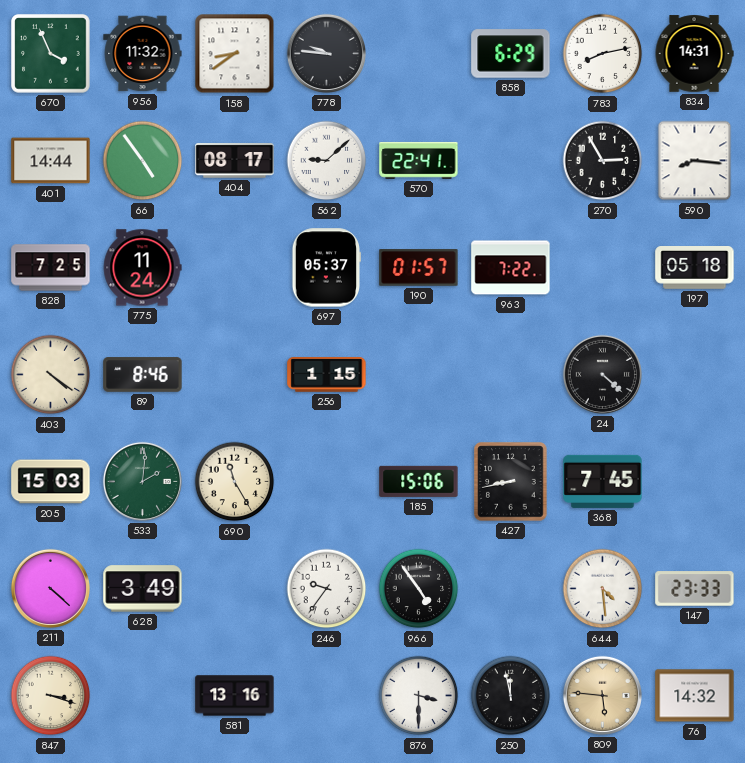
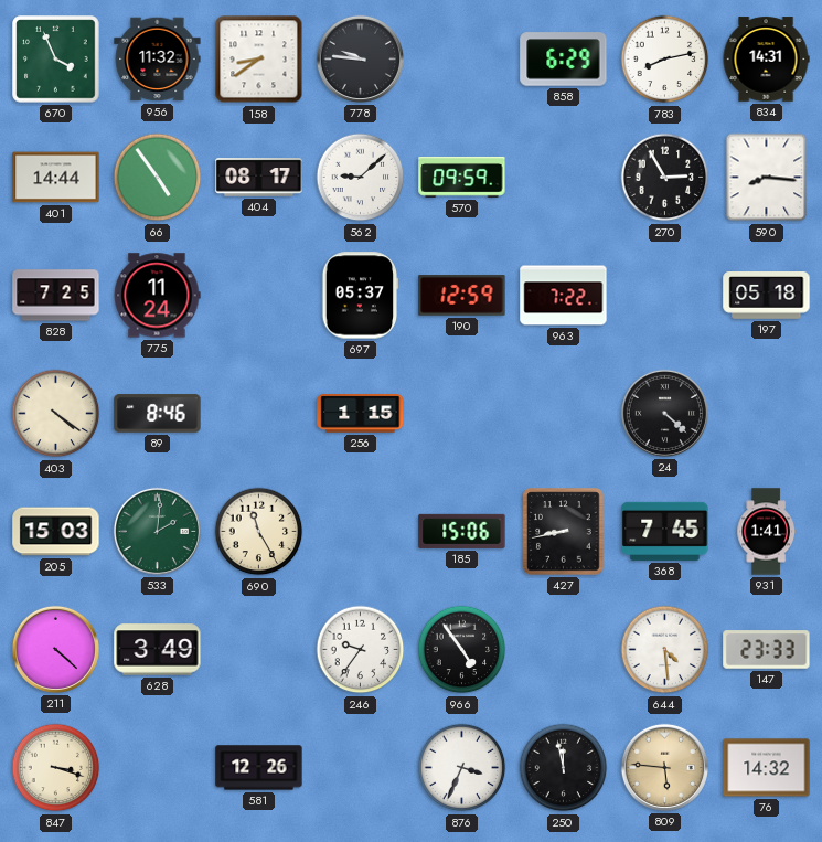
570: 22:41 -> 09:59
190: 01:57 -> 12:59
931: none -> 1:41
581: 13:16 -> 12:26
876: 3:30 -> 3:34
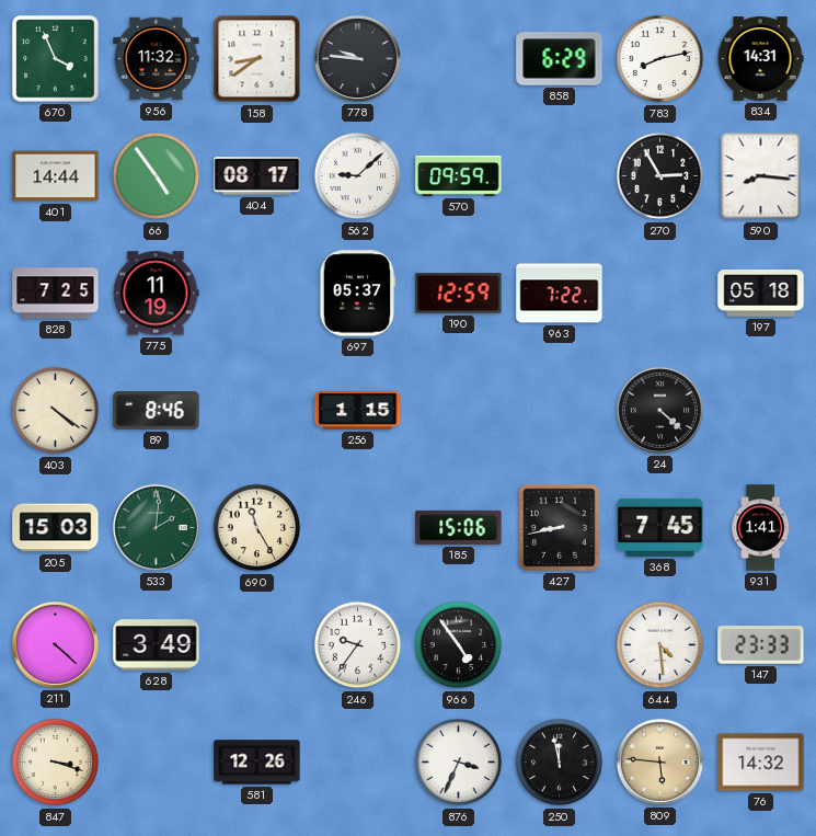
775: 11:24 -> 11:19
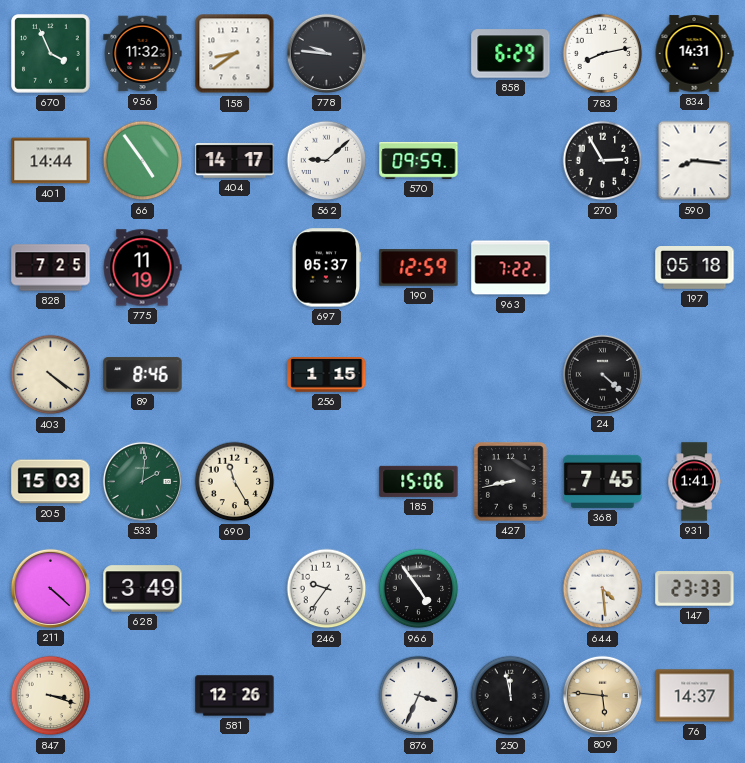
404: 08:17 -> 14:17
76: 14:32 -> 14:37
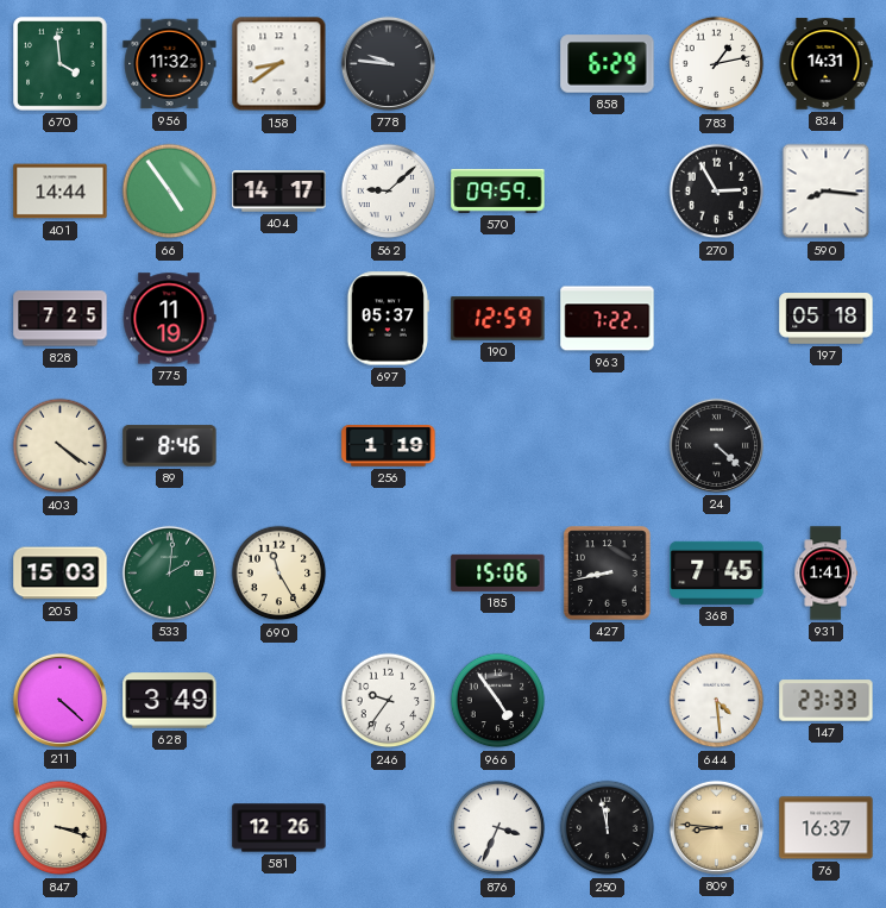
670: 3:56 -> 3:59
783: 8:13 -> 1:13
256: 1:15 -> 1:19
809: 5:46 -> 8:46
76: 14:37 -> 16:37
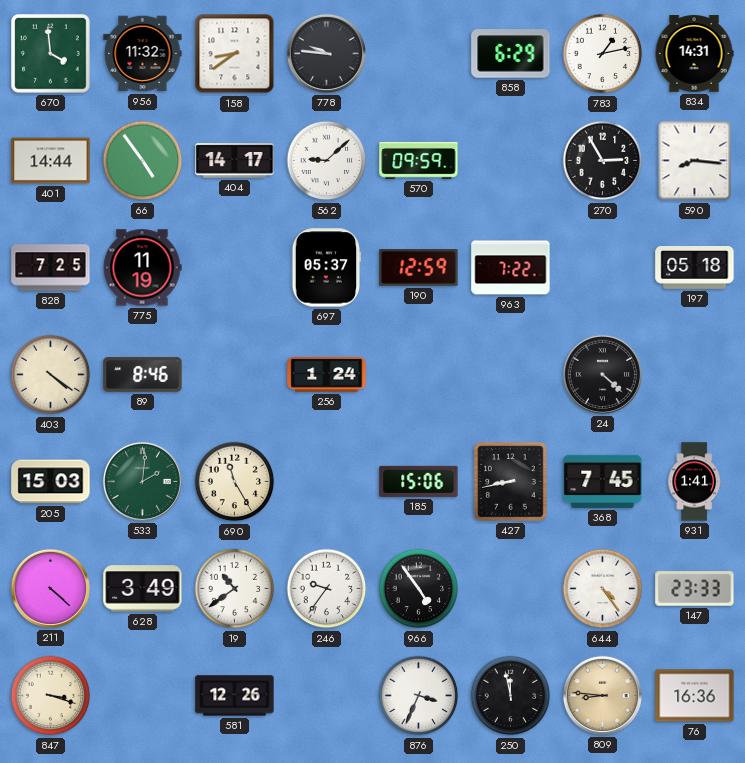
256: 1:19 -> 1:24
19: none -> 10:39
644: 4:29 -> 4:24
76: 16:37 -> 16:36
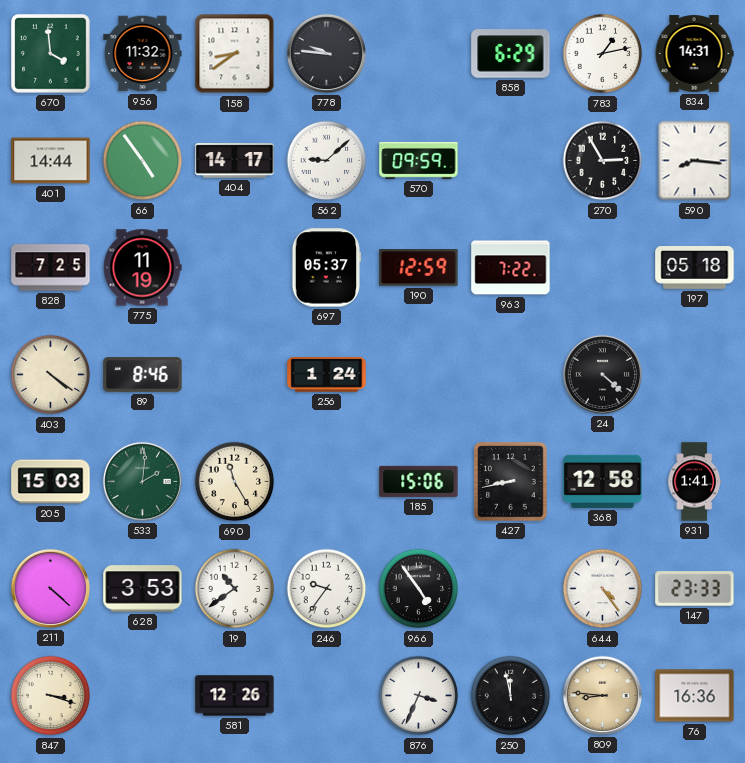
368: 7:45 -> 12:58
628: 3:49 -> 3:53
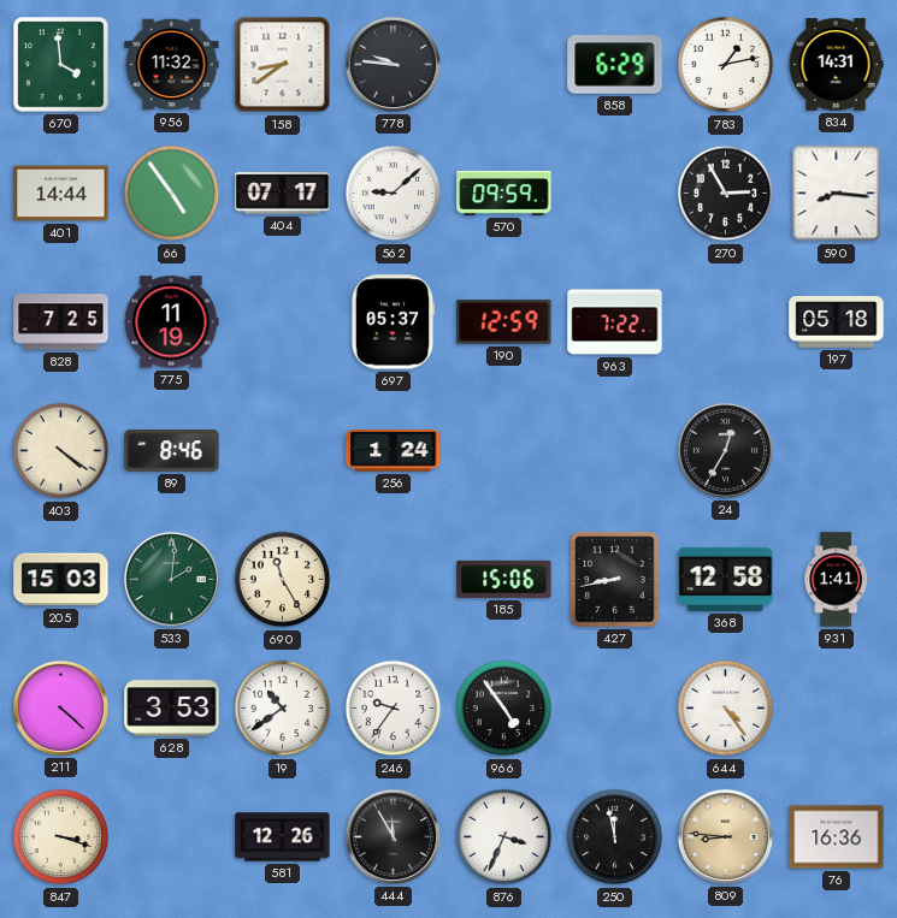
404: 14:17 -> 07:17
24: 4:22 -> 12:35
147: 23:33 -> none
444: none -> 11:55
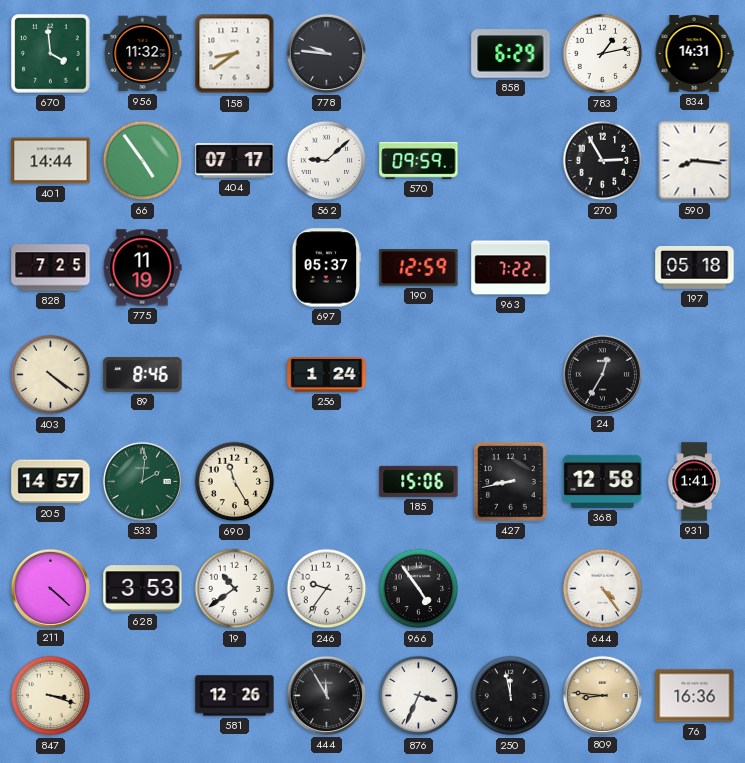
205: 15:03 -> 14:57
